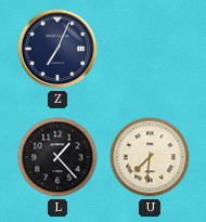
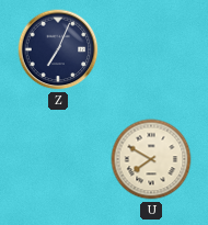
L: 1:23 -> none
U: 7:31 -> 7:50
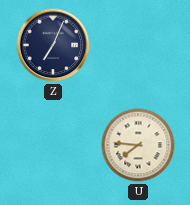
U: 7:50 -> 7:46
